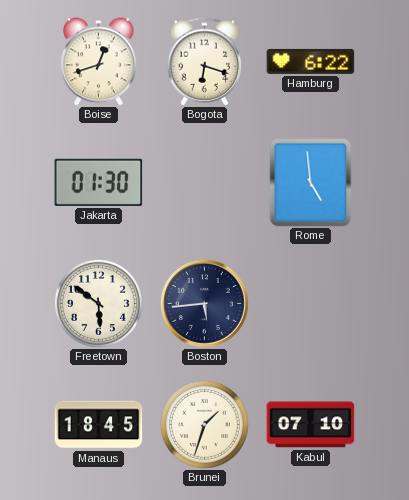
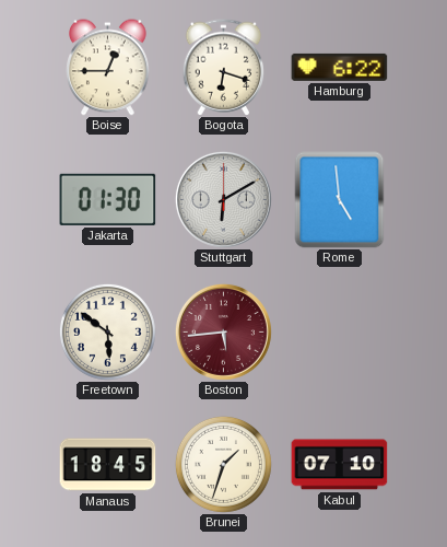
Boise: 12:42 -> 12:45
Stuttgart: none -> 6:10
Boston dial: navy -> burgundy
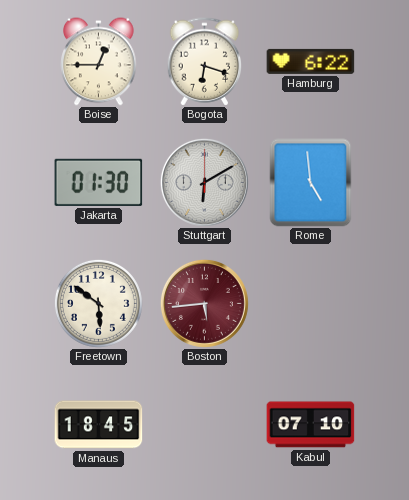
Brunei: 1:33 -> none
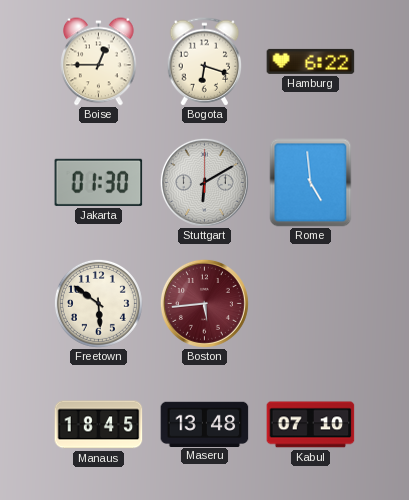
Maseru: none -> 13:48
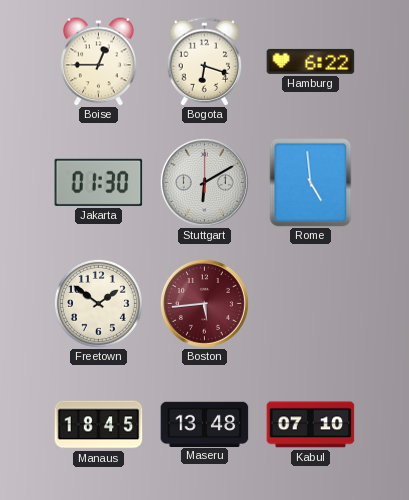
Freetown: 5:51 -> 1:51
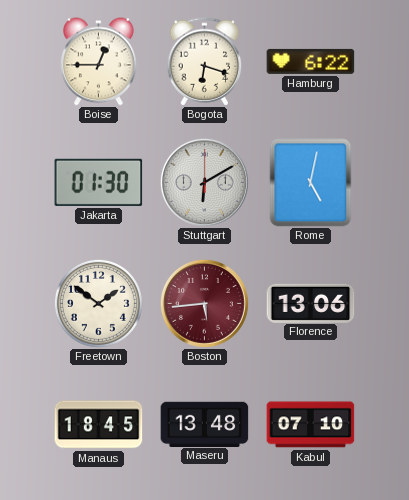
Rome: 4:59 -> 5:02
Florence: none -> 13:06
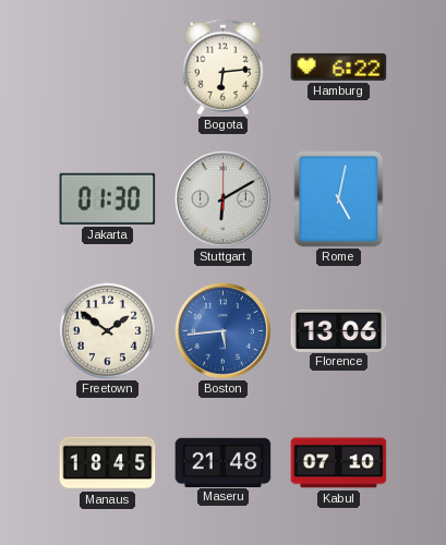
Boise: 12:45 -> none
Bogota: 6:18 -> 6:14
Boston dial: burgundy -> blue
Maseru: 13:48 -> 21:48
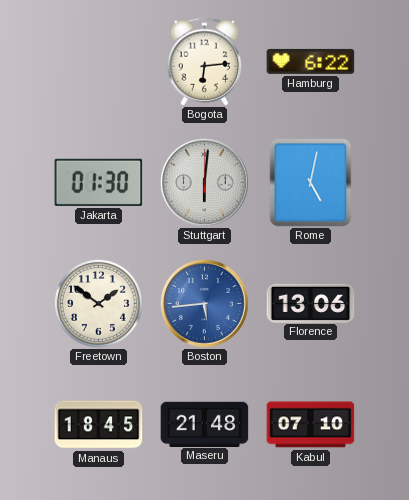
Stuttgart: 6:10 -> 6:01
